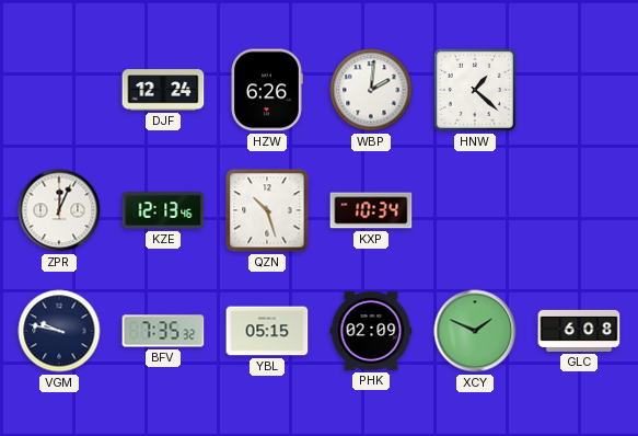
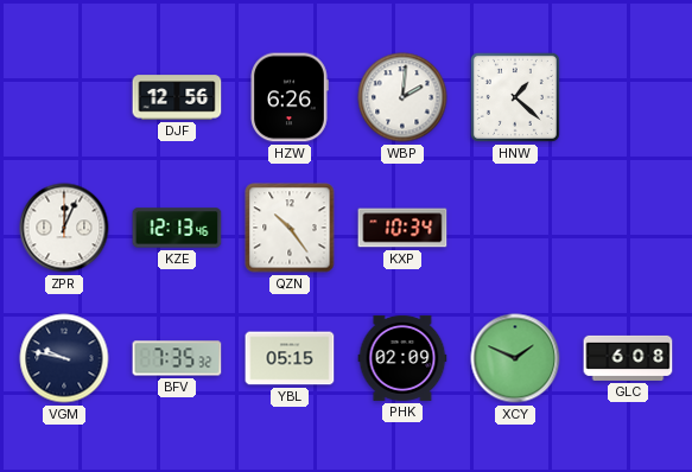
DJF: 12:24 -> 12:56
QZN: 10:27 -> 10:24
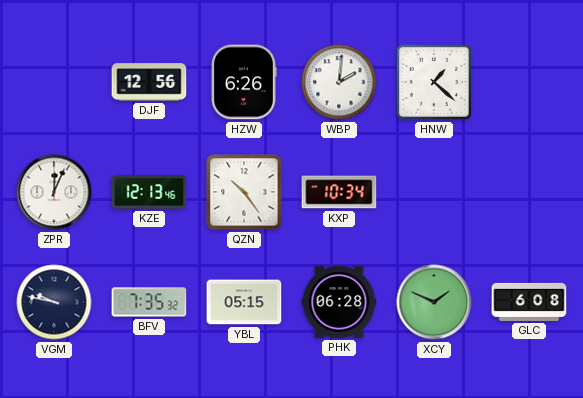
PHK: 02:09 -> 06:28
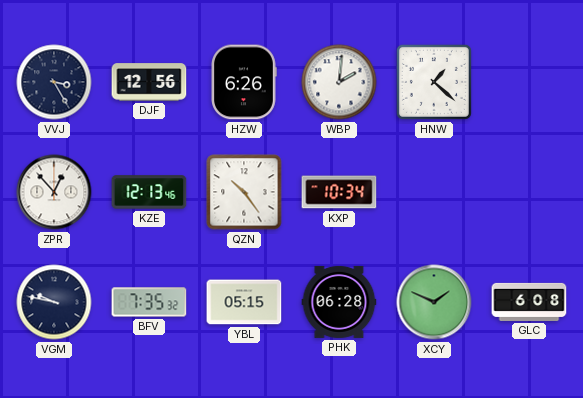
VVJ: none -> 3:25
ZPR: 12:04 -> 12:53
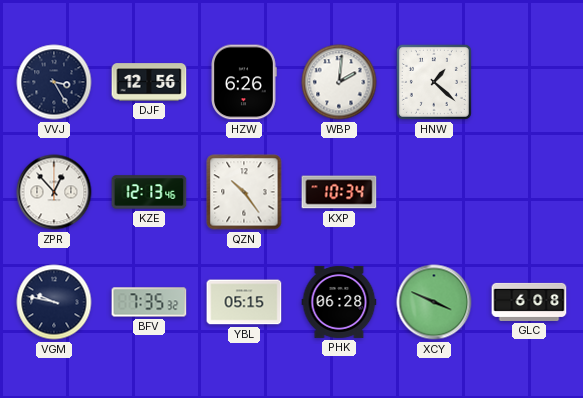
XCY: 1:49 -> 3:49
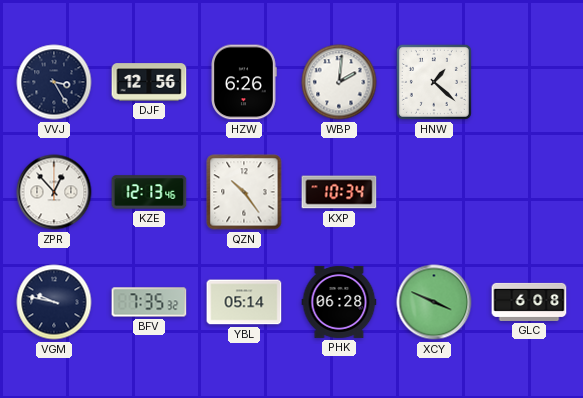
YBL: 05:15 -> 05:14
